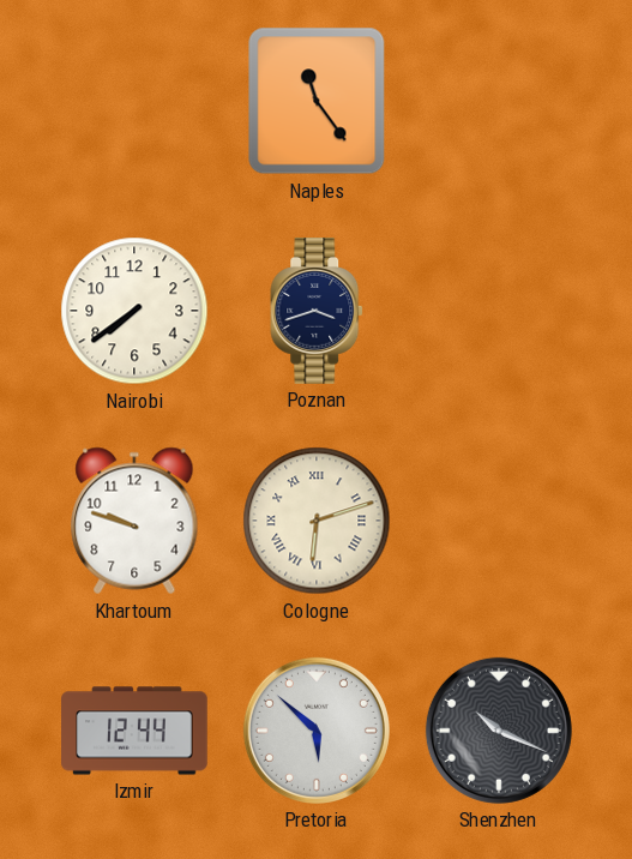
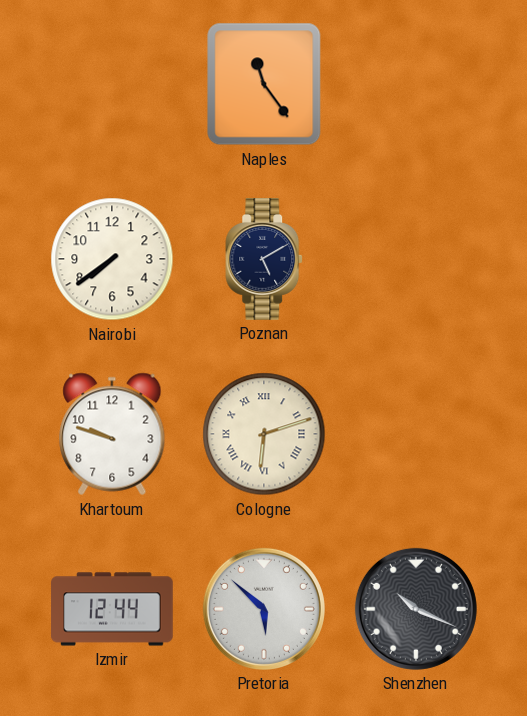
Poznan: 3:42 -> 5:10
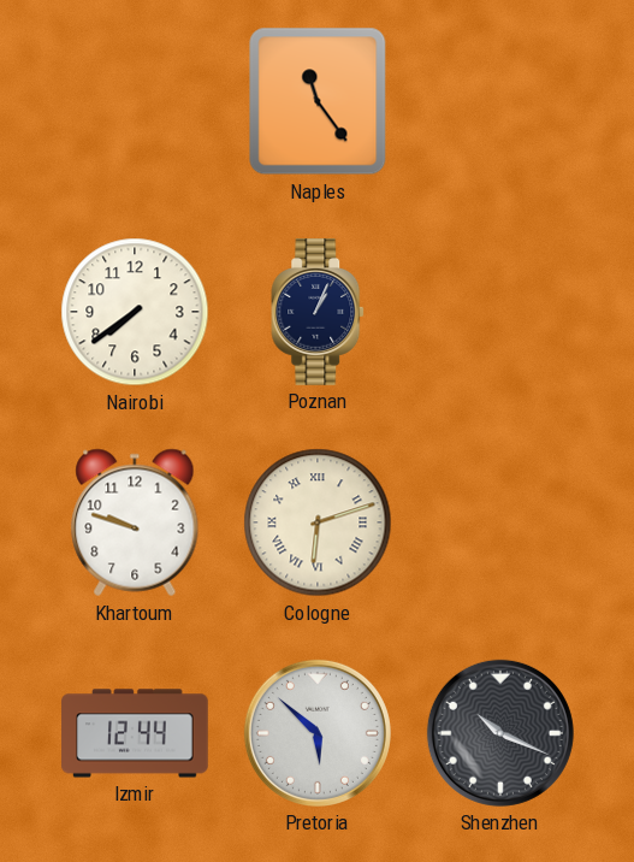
Poznan: 5:10 -> 1:04
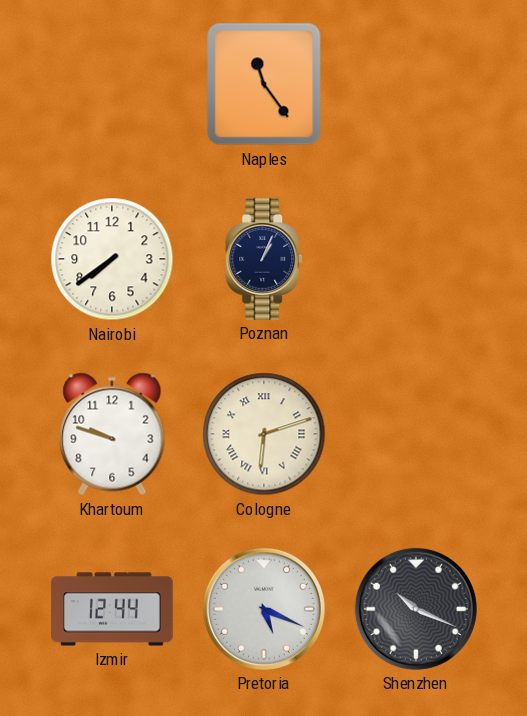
Pretoria: 5:52 -> 5:19
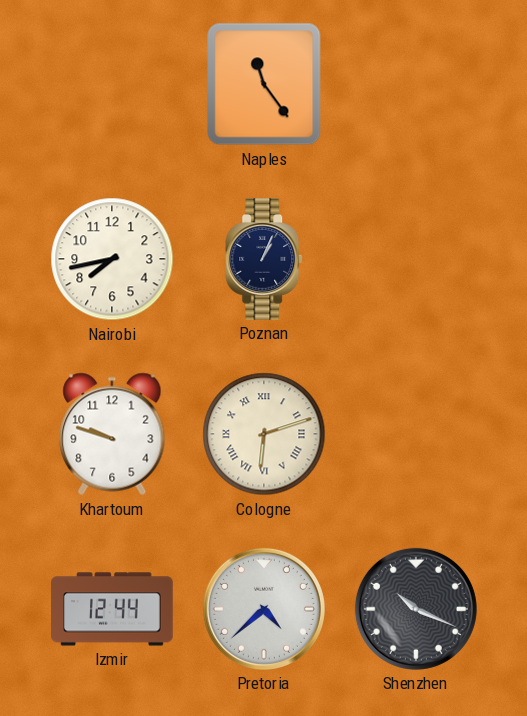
Nairobi: 7:39 -> 7:43
Pretoria: 5:19 -> 4:38
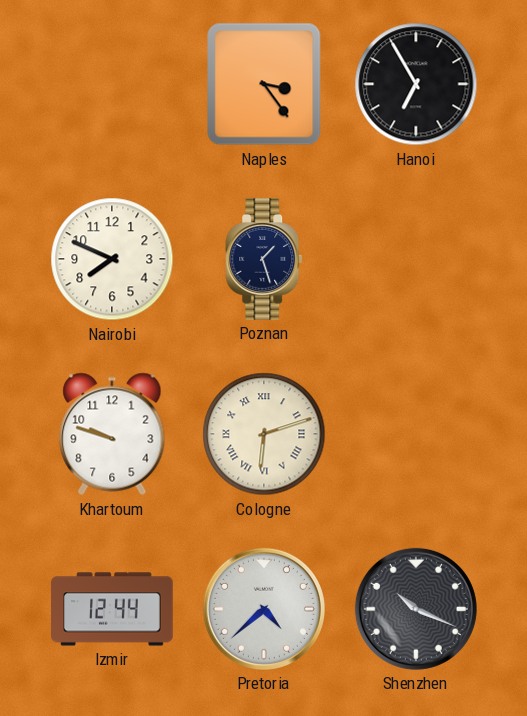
Naples: 11:24 -> 3:24
Hanoi: none -> 6:55
Nairobi: 7:43 -> 7:49
Poznan: 1:04 -> 1:27
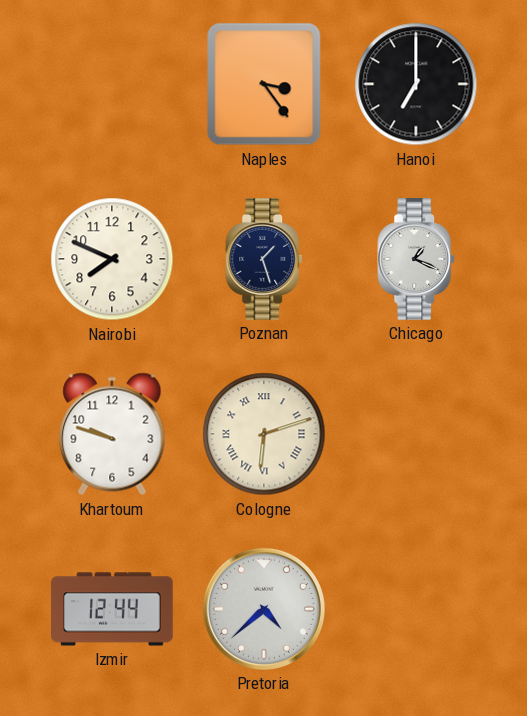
Hanoi: 6:55 -> 7:00
Chicago: none -> 1:19
Shenzhen: 10:19 -> none
